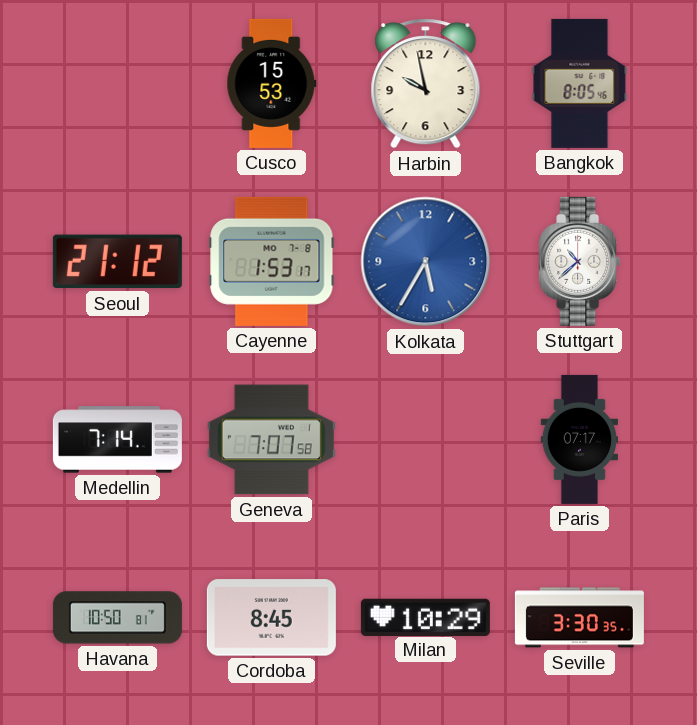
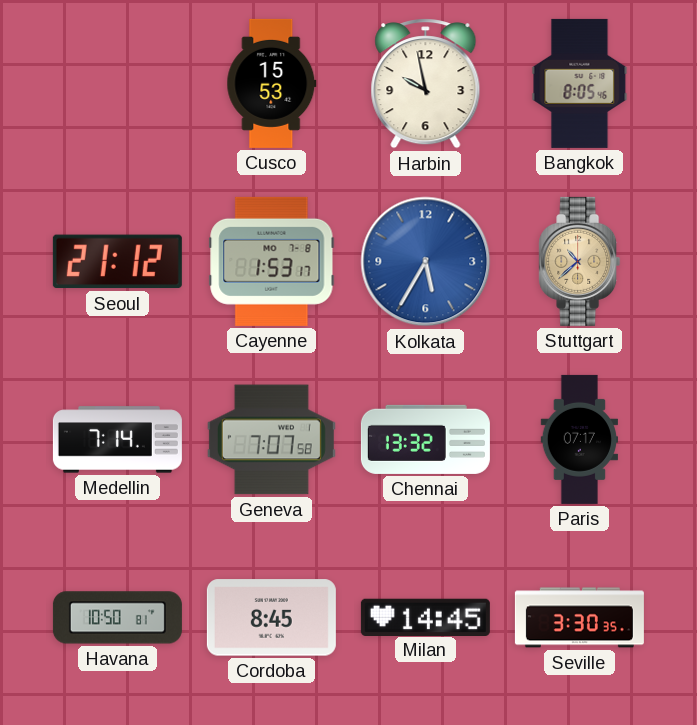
Stuttgart dial: white -> champagne
Chennai: none -> 13:32
Milan: 10:29 -> 14:45
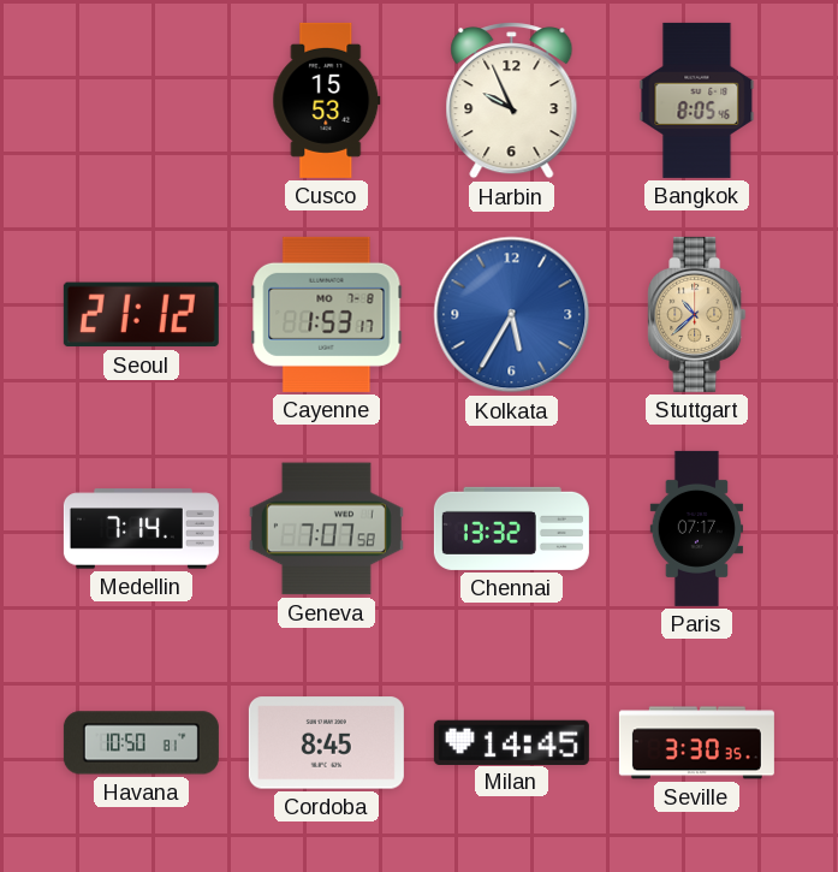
Harbin: 9:58 -> 9:56
